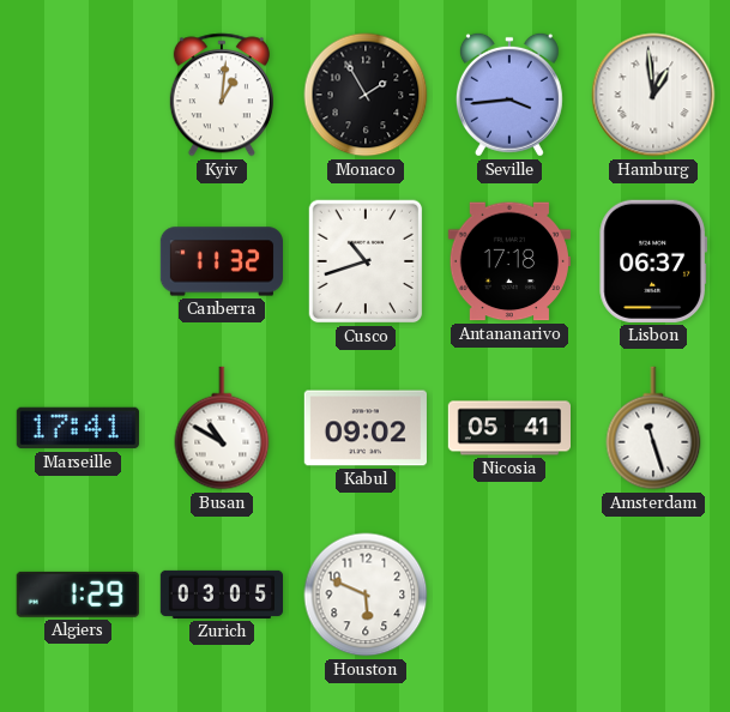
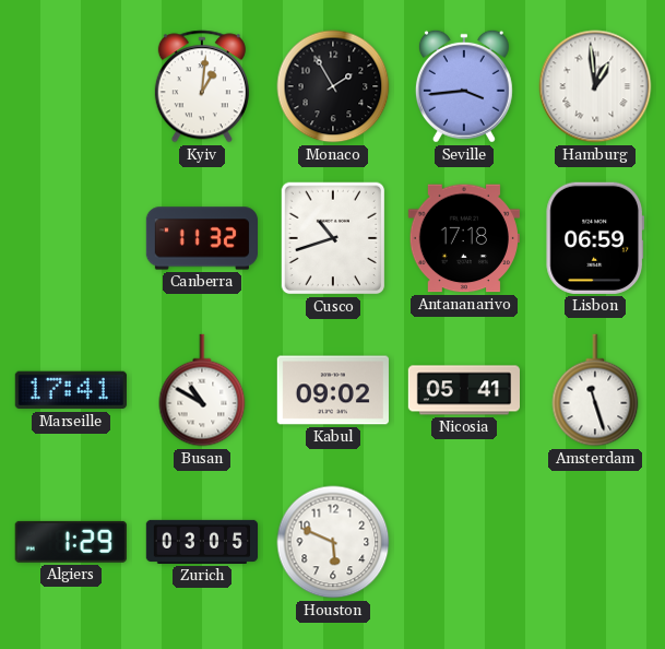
Lisbon: 06:37 -> 06:59
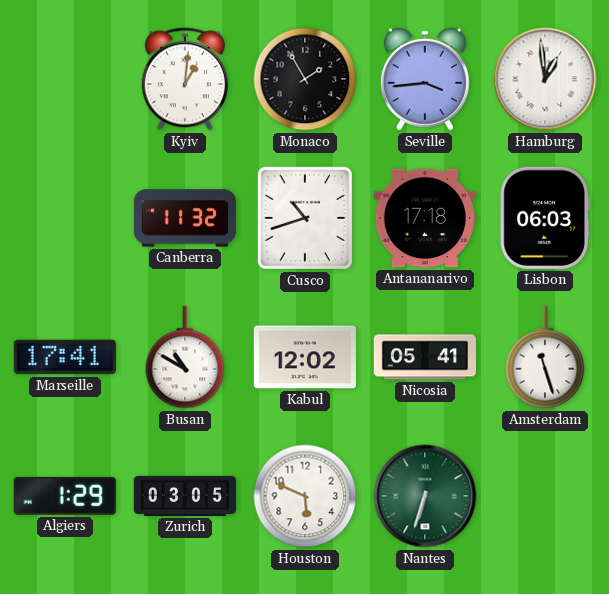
Lisbon: 06:59 -> 06:03
Kabul: 09:02 -> 12:02
Nantes: none -> 6:33
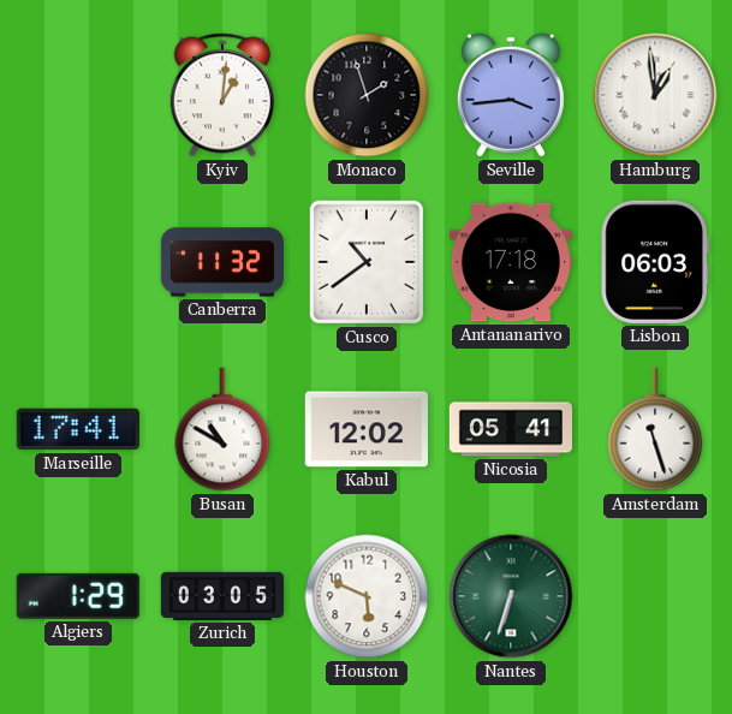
Monaco: 1:55 -> 1:57
Cusco: 10:42 -> 10:39
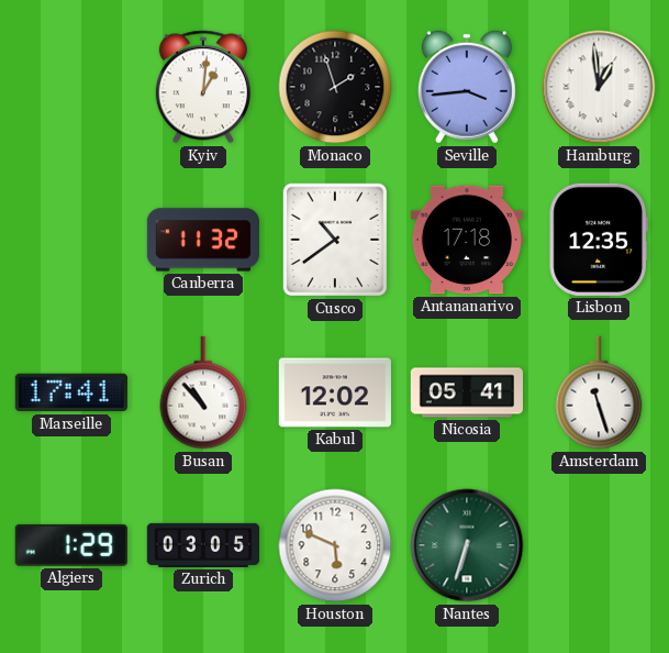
Lisbon: 06:03 -> 12:35
Busan: 10:50 -> 10:53
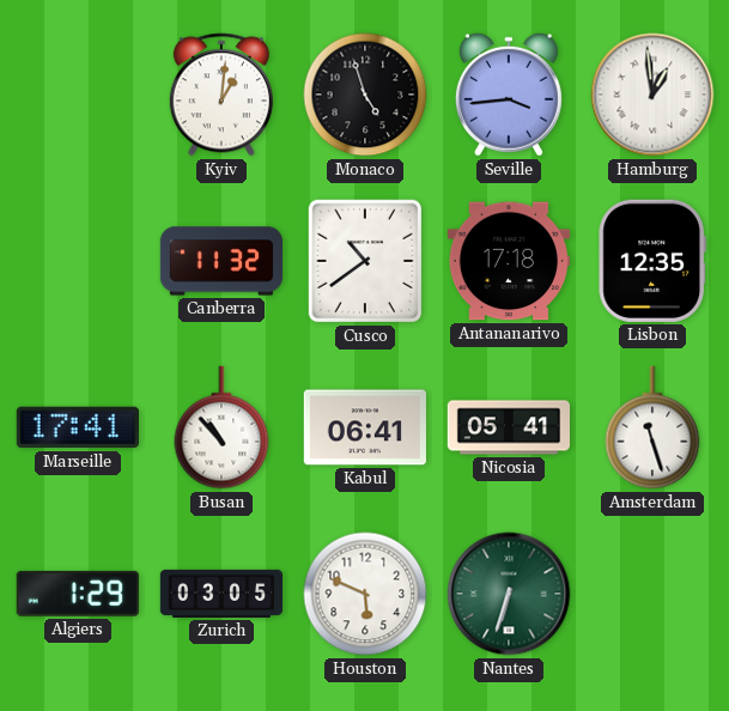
Monaco: 1:57 -> 4:57
Kabul: 12:02 -> 06:41
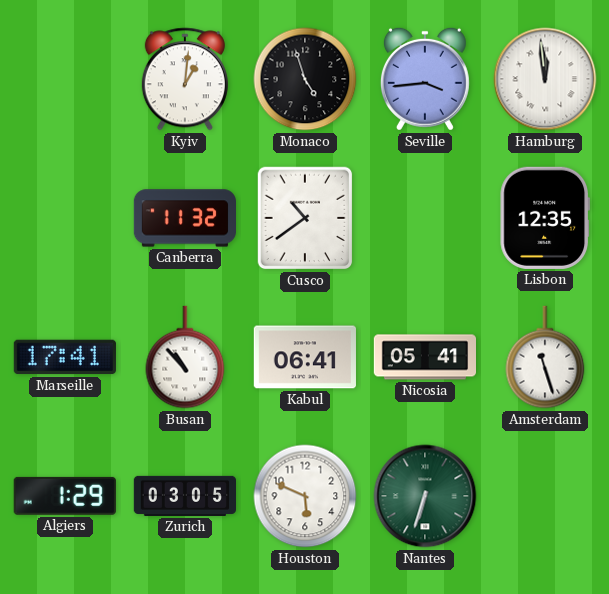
Hamburg: 12:59 -> 11:59
Antananarivo: 17:18 -> none
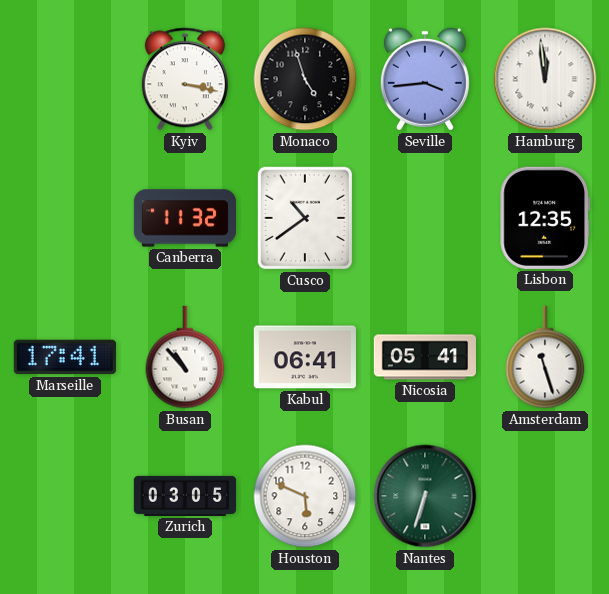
Kyiv: 1:01 -> 3:17
Algiers: 1:29 -> none
